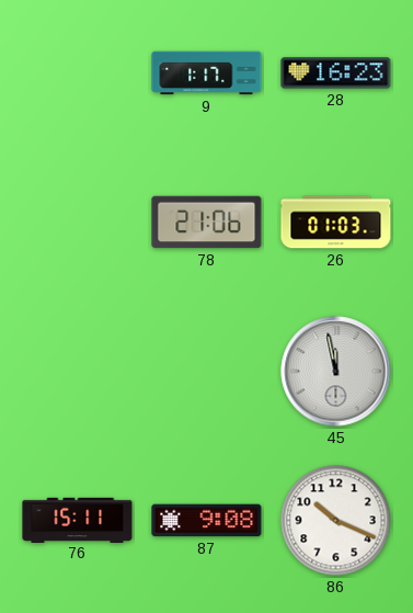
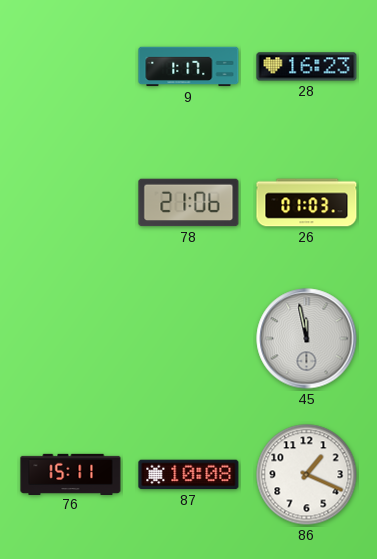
87: 9:08 -> 10:08
86: 10:19 -> 1:19
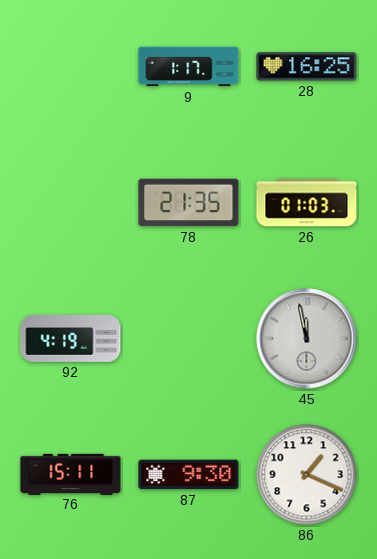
28: 16:23 -> 16:25
78: 21:06 -> 21:35
92: none -> 4:19
87: 10:08 -> 9:30
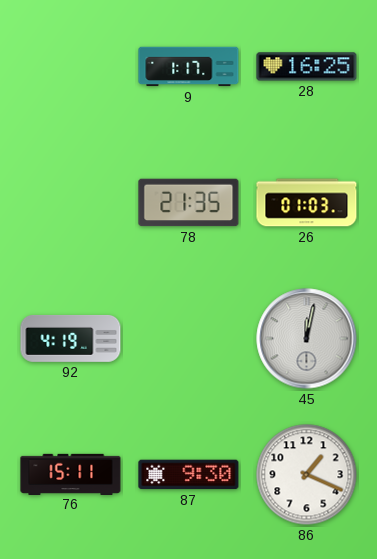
45: 11:58 -> 12:02
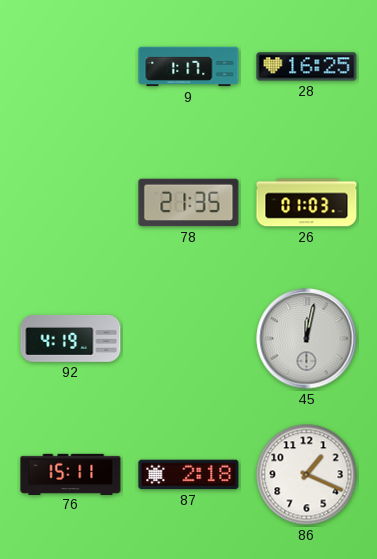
87: 9:30 -> 2:18
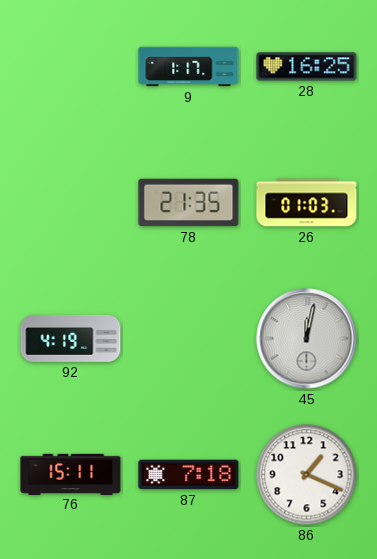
87: 2:18 -> 7:18
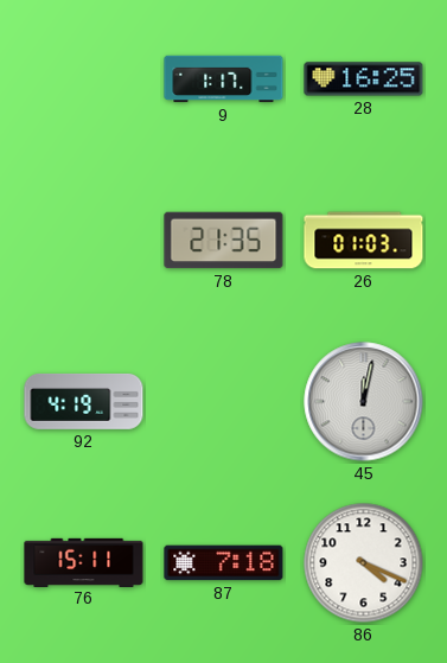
86: 1:19 -> 4:19
